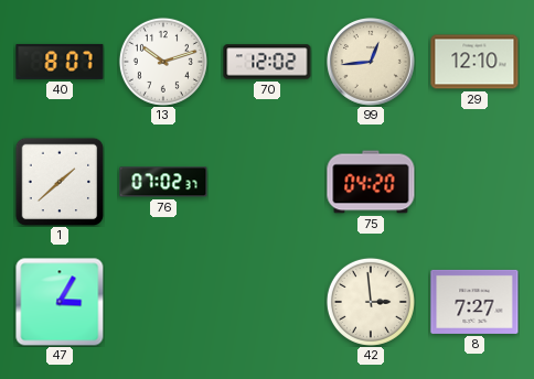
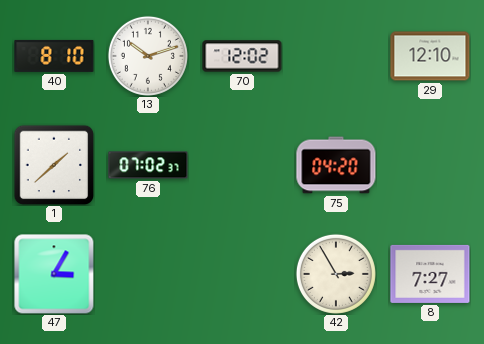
40: 8:07 -> 8:10
99: 12:44 -> none
42: 2:59 -> 2:55
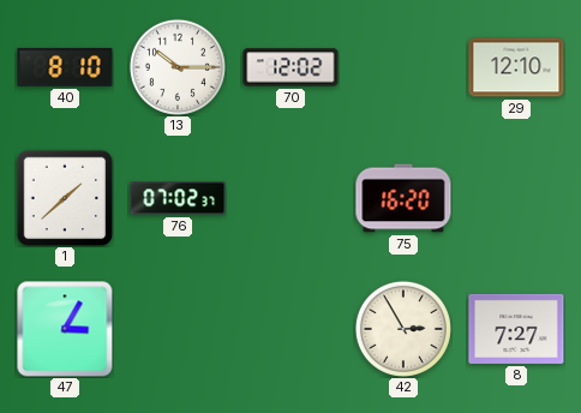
13: 10:12 -> 10:15
75: 04:20 -> 16:20
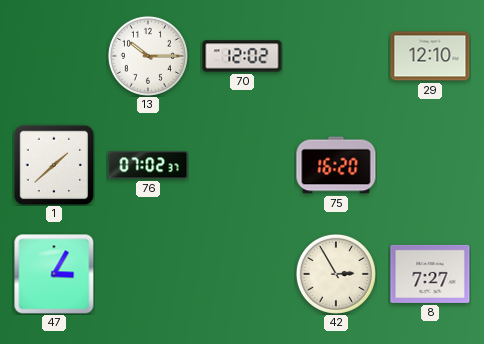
40: 8:10 -> none
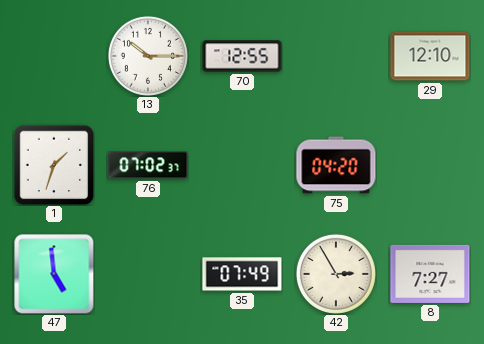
70: 12:02 -> 12:55
1: 1:38 -> 1:33
75: 16:20 -> 04:20
47: 3:05 -> 4:59
35: none -> 07:49
